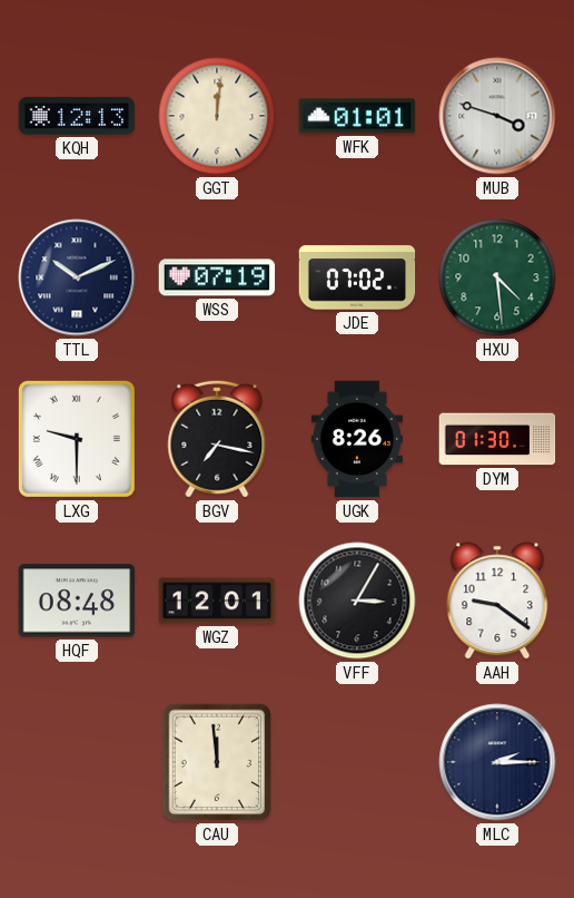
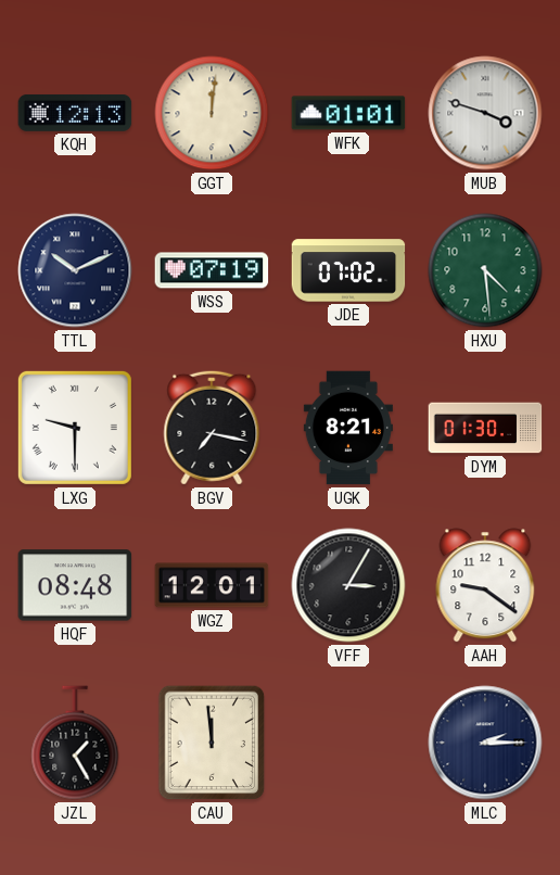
UGK: 8:26 -> 8:21
JZL: none -> 1:25
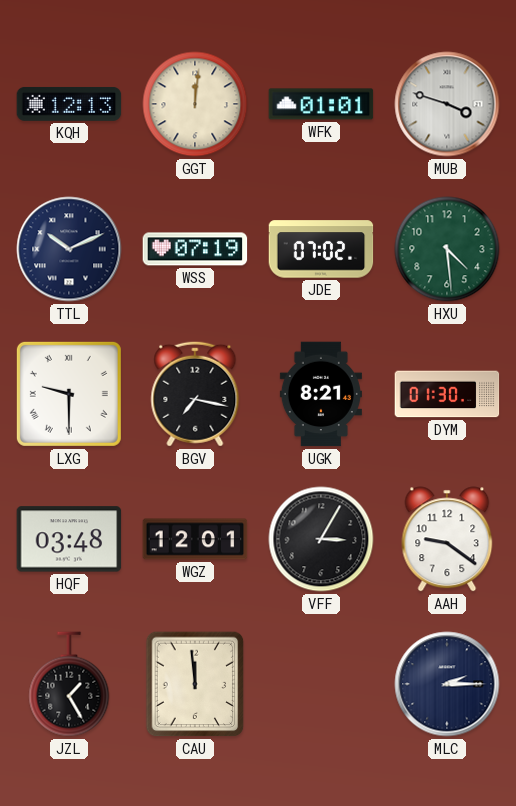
HQF: 08:48 -> 03:48
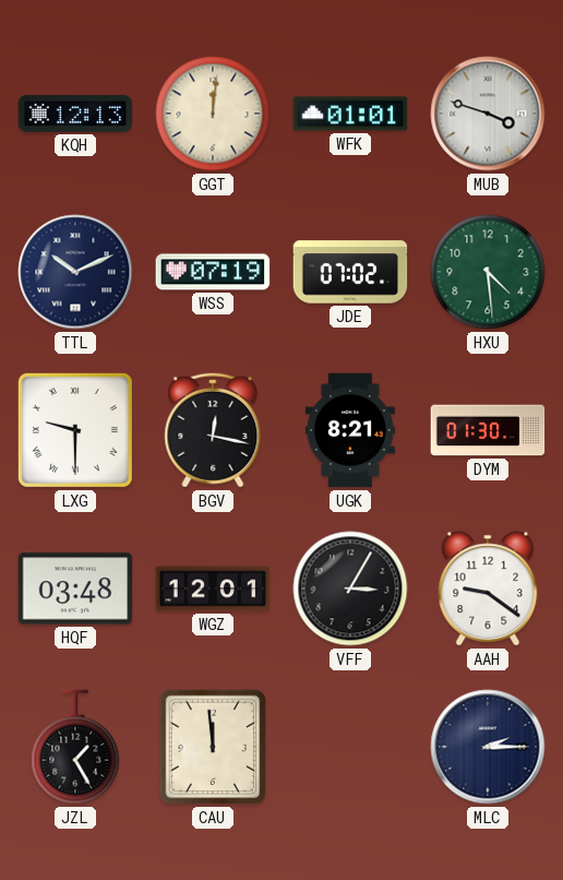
BGV: 7:17 -> 12:17
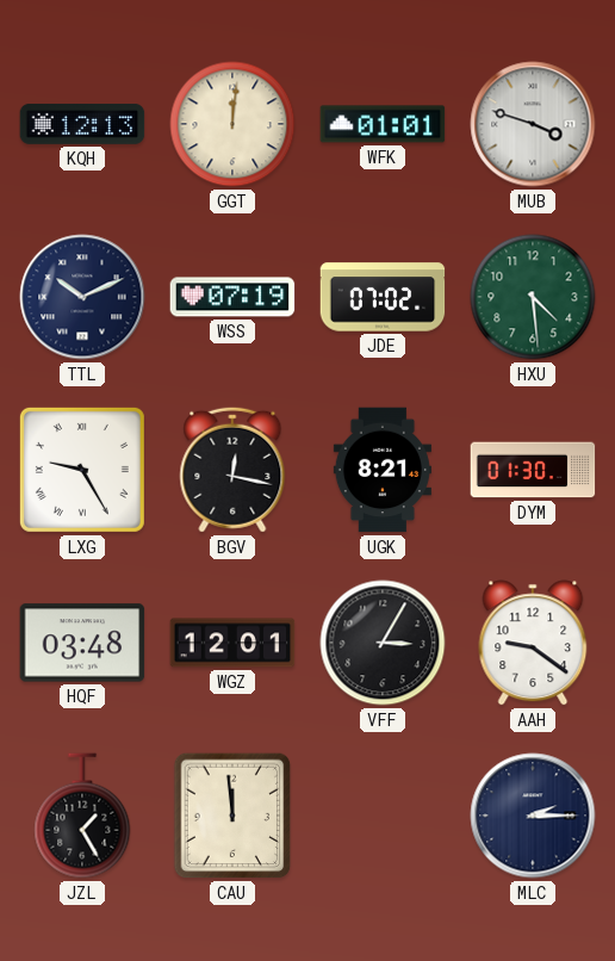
LXG: 9:30 -> 9:25
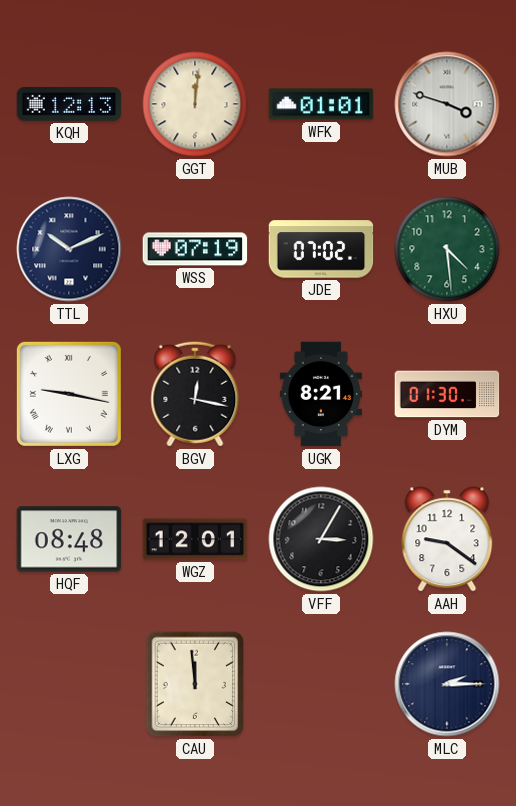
LXG: 9:25 -> 9:17
HQF: 03:48 -> 08:48
JZL: 1:25 -> none
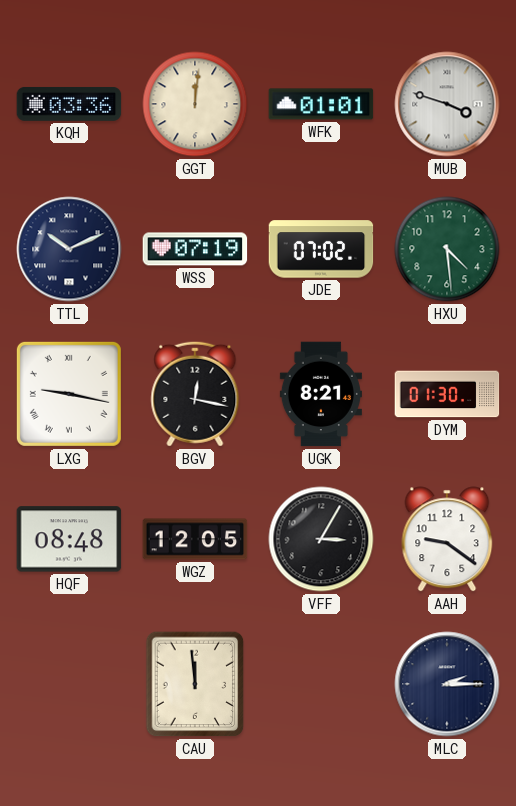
KQH: 12:13 -> 03:36
WGZ: 12:01 -> 12:05
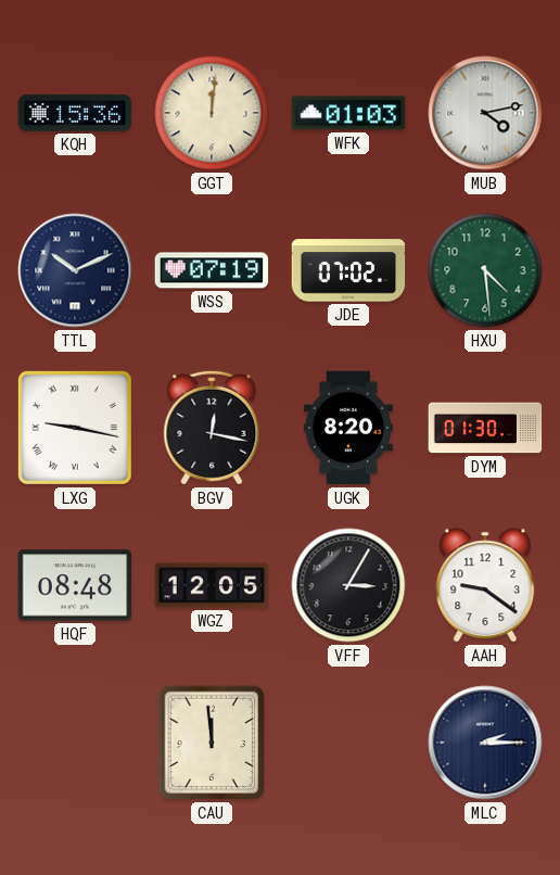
KQH: 03:36 -> 15:36
WFK: 01:01 -> 01:03
MUB: 3:48 -> 4:13
UGK: 8:21 -> 8:20
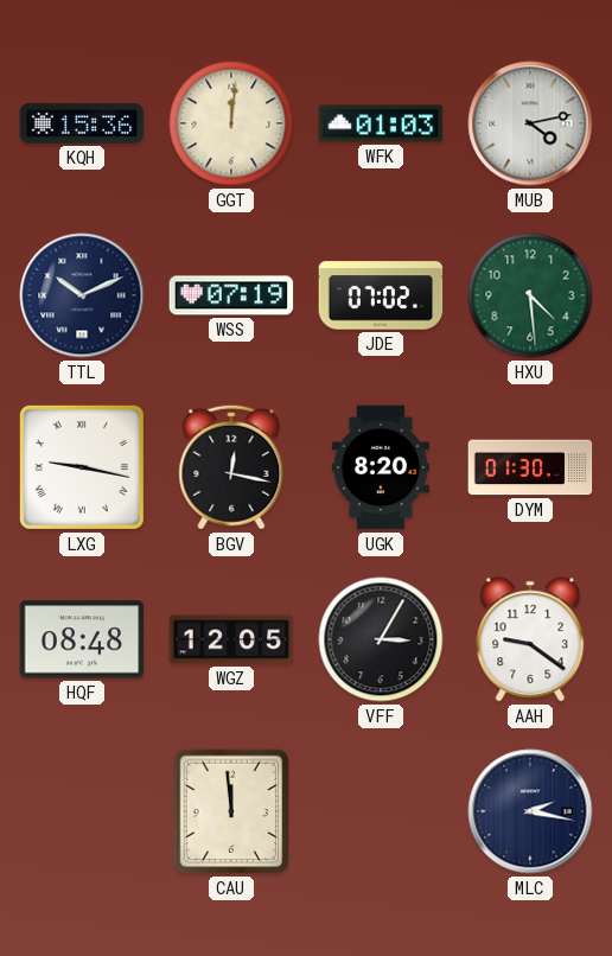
MLC: 2:15 -> 2:17
